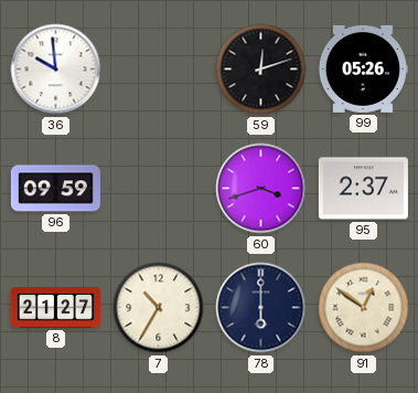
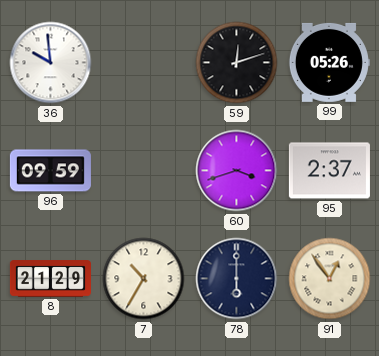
8: 21:27 -> 21:29
91: 12:51 -> 12:54
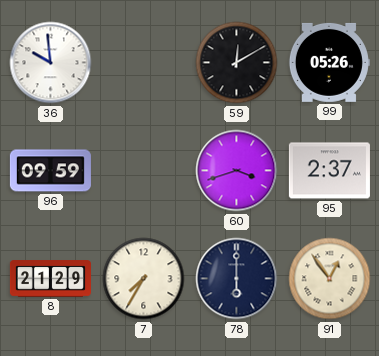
59: 12:12 -> 12:10
7: 10:35 -> 7:35
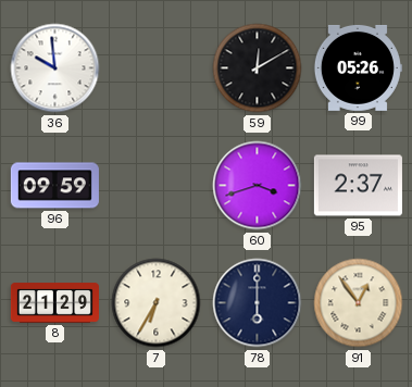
7: 7:35 -> 6:35
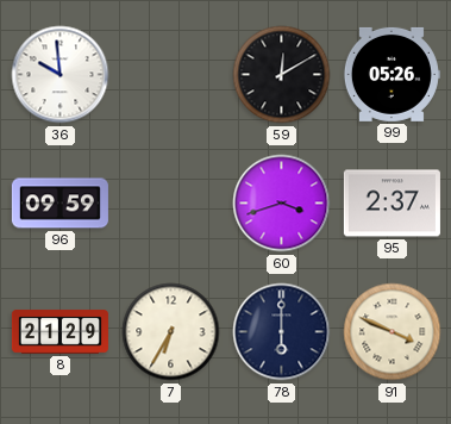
91: 12:54 -> 3:49
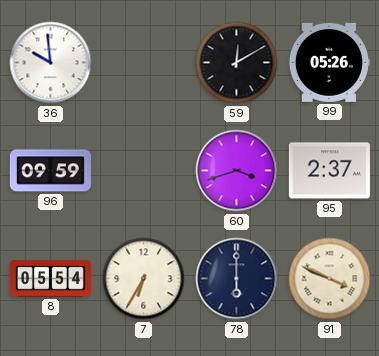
8: 21:29 -> 05:54
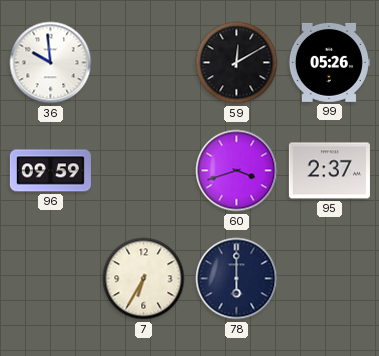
8: 05:54 -> none
91: 3:49 -> none
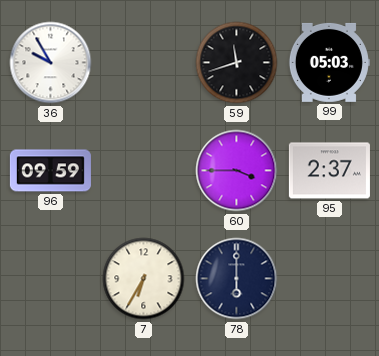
36: 9:59 -> 9:55
59: 12:10 -> 11:42
99: 05:26 -> 05:03
60: 3:42 -> 3:45
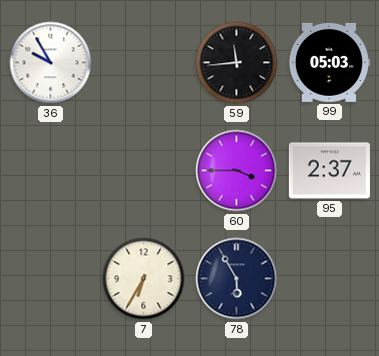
59: 11:42 -> 11:44
96: 09:59 -> none
78: 6:00 -> 5:55
